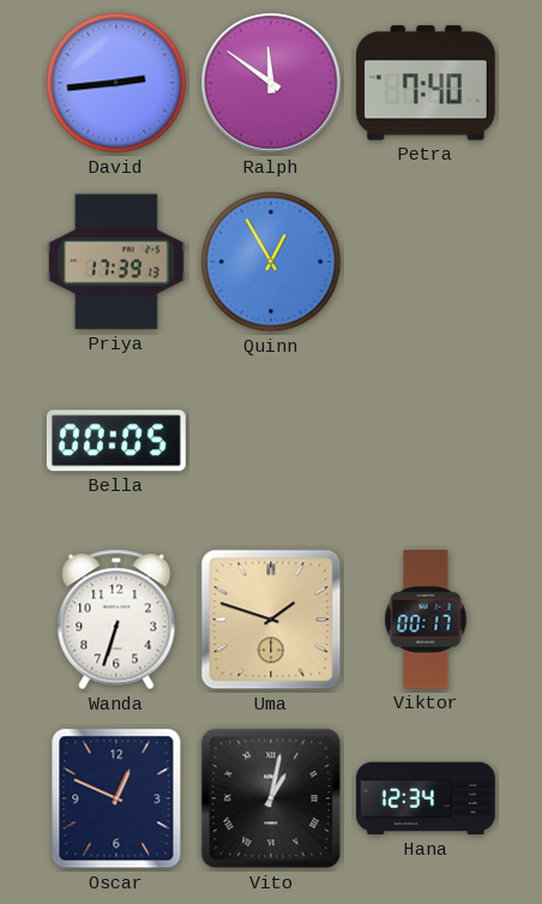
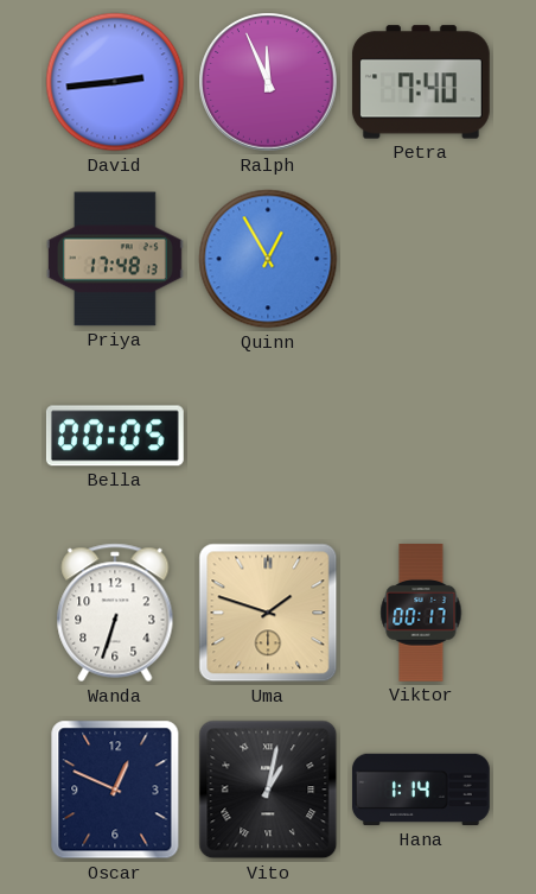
Ralph: 11:51 -> 11:56
Priya: 17:39 -> 17:48
Hana: 12:34 -> 1:14
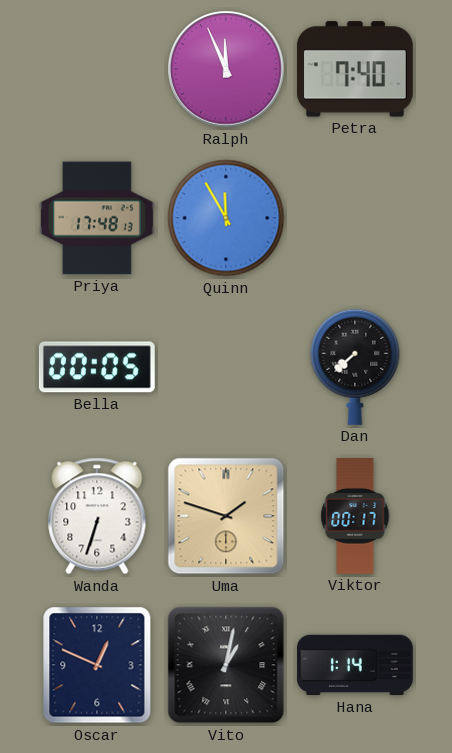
David: 2:44 -> none
Quinn: 12:55 -> 11:55
Dan: none -> 7:38
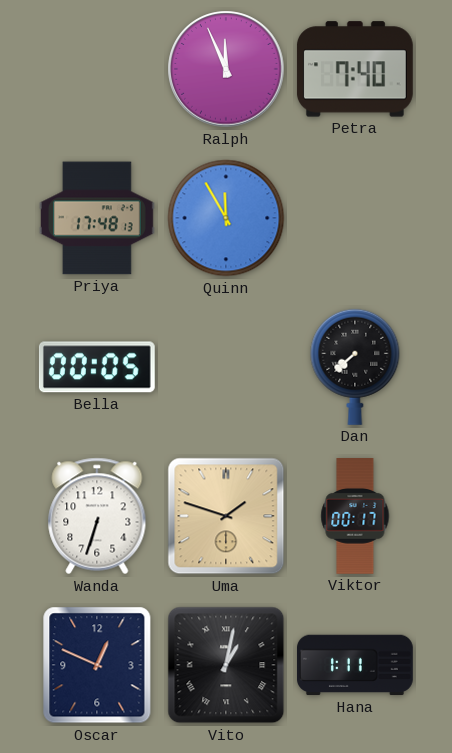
Hana: 1:14 -> 1:11
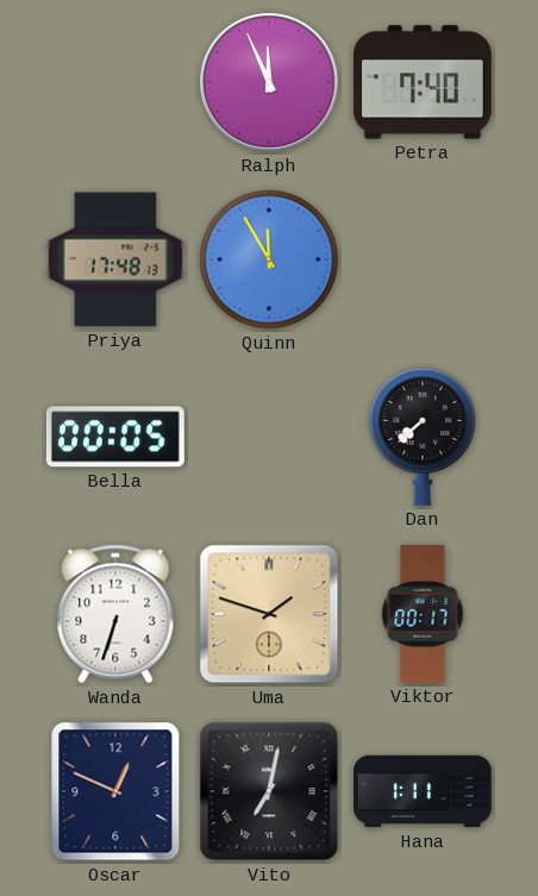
Vito: 1:02 -> 7:02
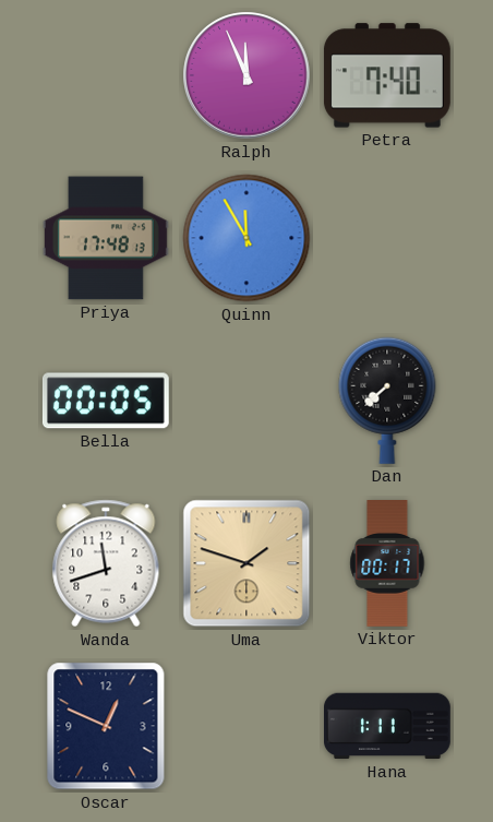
Wanda: 6:33 -> 11:42
Vito: 7:02 -> none
